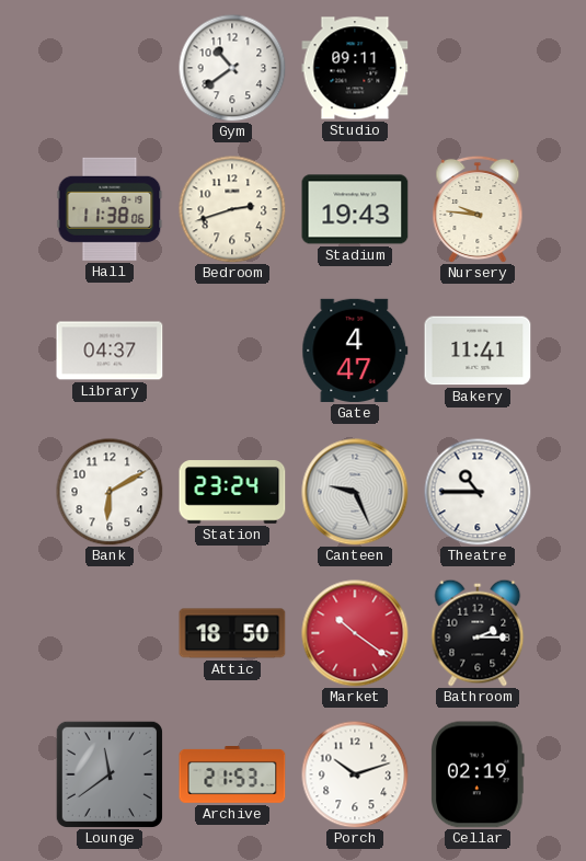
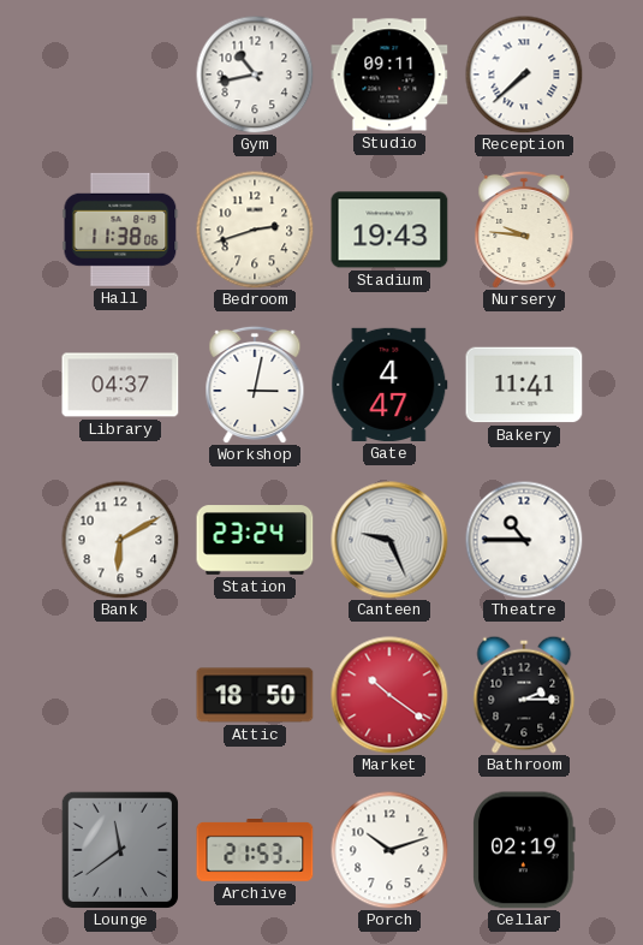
Gym: 10:39 -> 10:43
Reception: none -> 7:38
Workshop: none -> 3:02
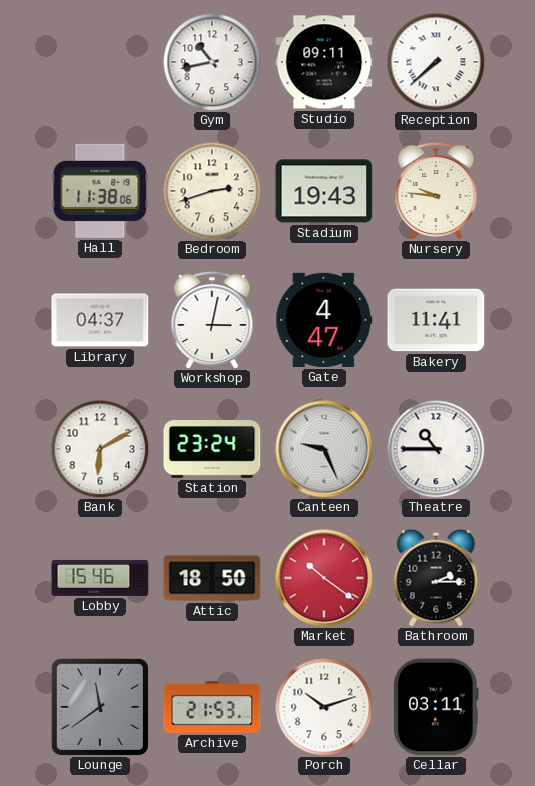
Lobby: none -> 15:46
Cellar: 02:19 -> 03:11
